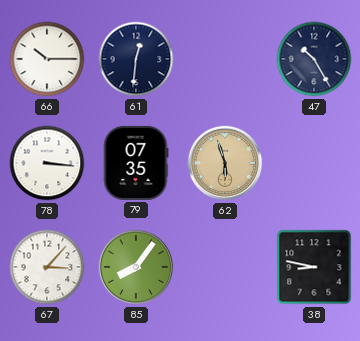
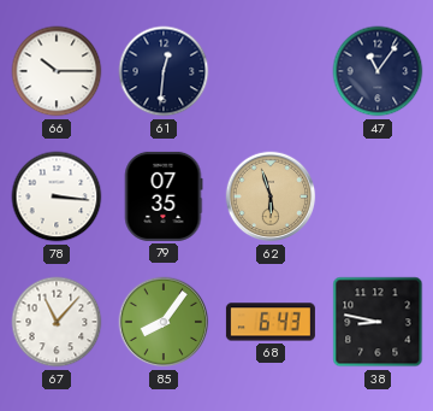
47: 10:25 -> 11:06
67: 3:07 -> 11:07
68: none -> 6:43
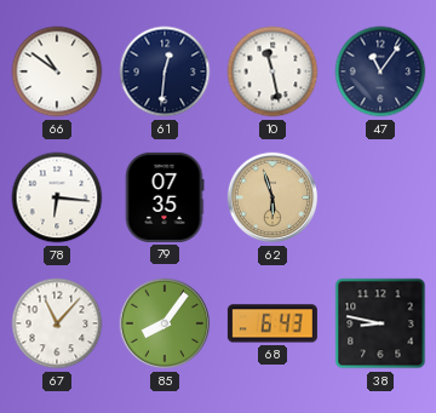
66: 10:15 -> 10:51
10: none -> 11:28
78: 3:16 -> 6:16
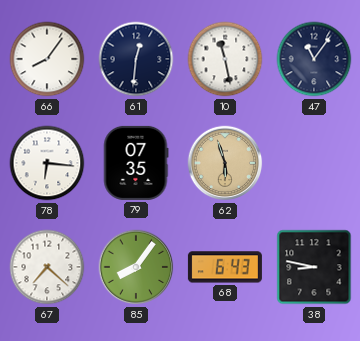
66: 10:51 -> 8:06
67: 11:07 -> 7:22
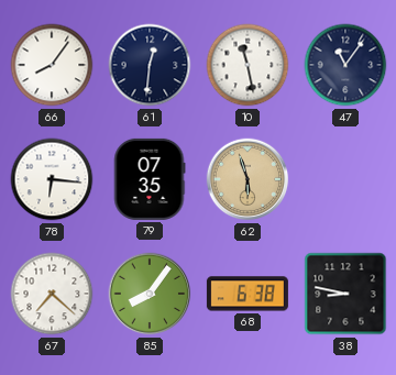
68: 6:43 -> 6:38
